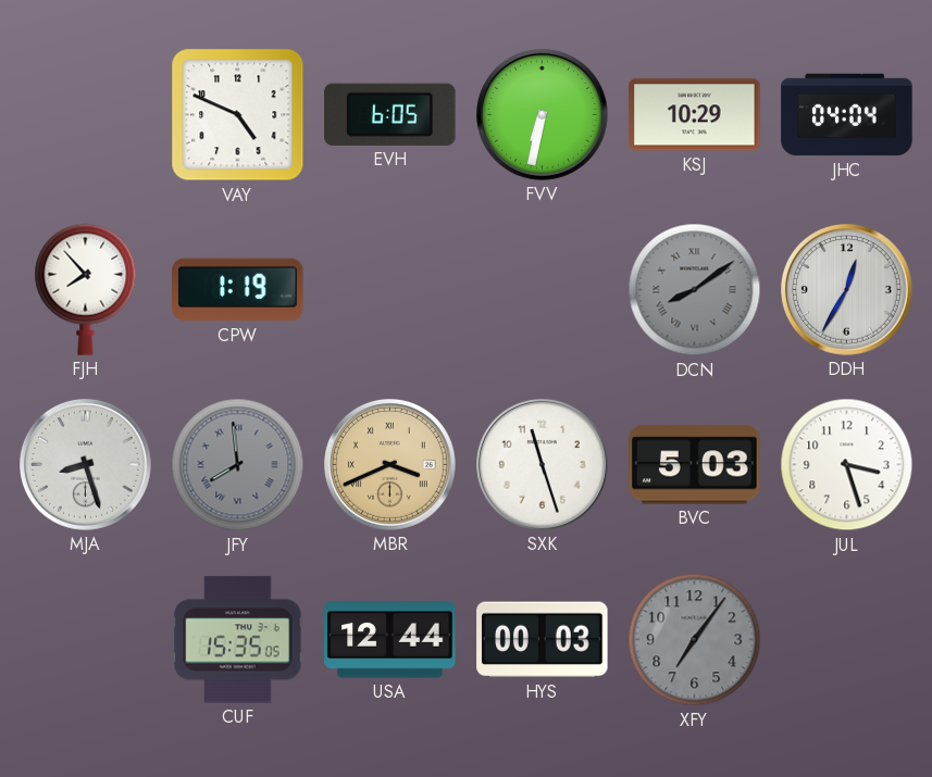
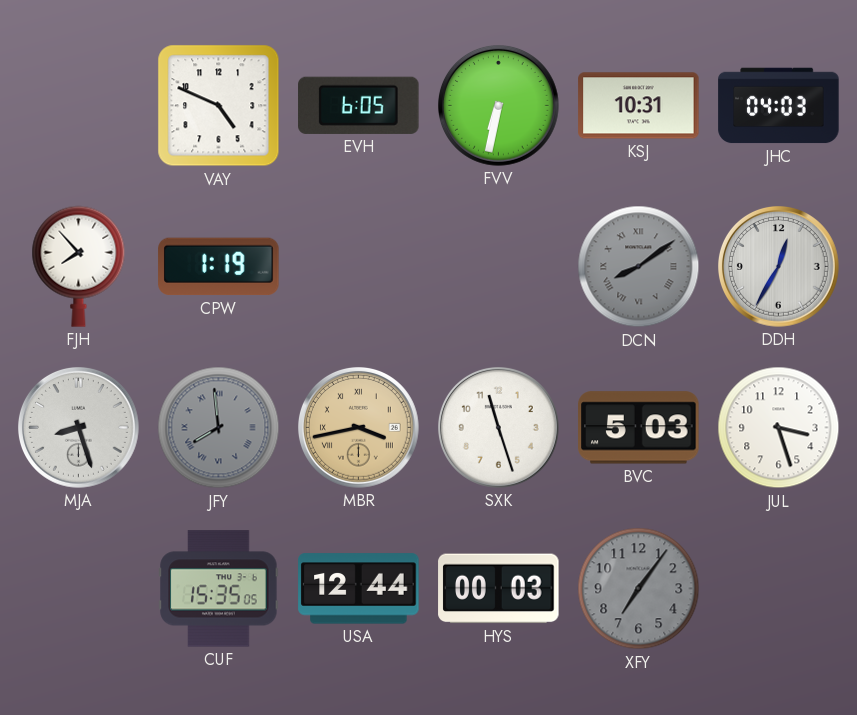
KSJ: 10:29 -> 10:31
JHC: 04:04 -> 04:03
MBR: 3:41 -> 3:43
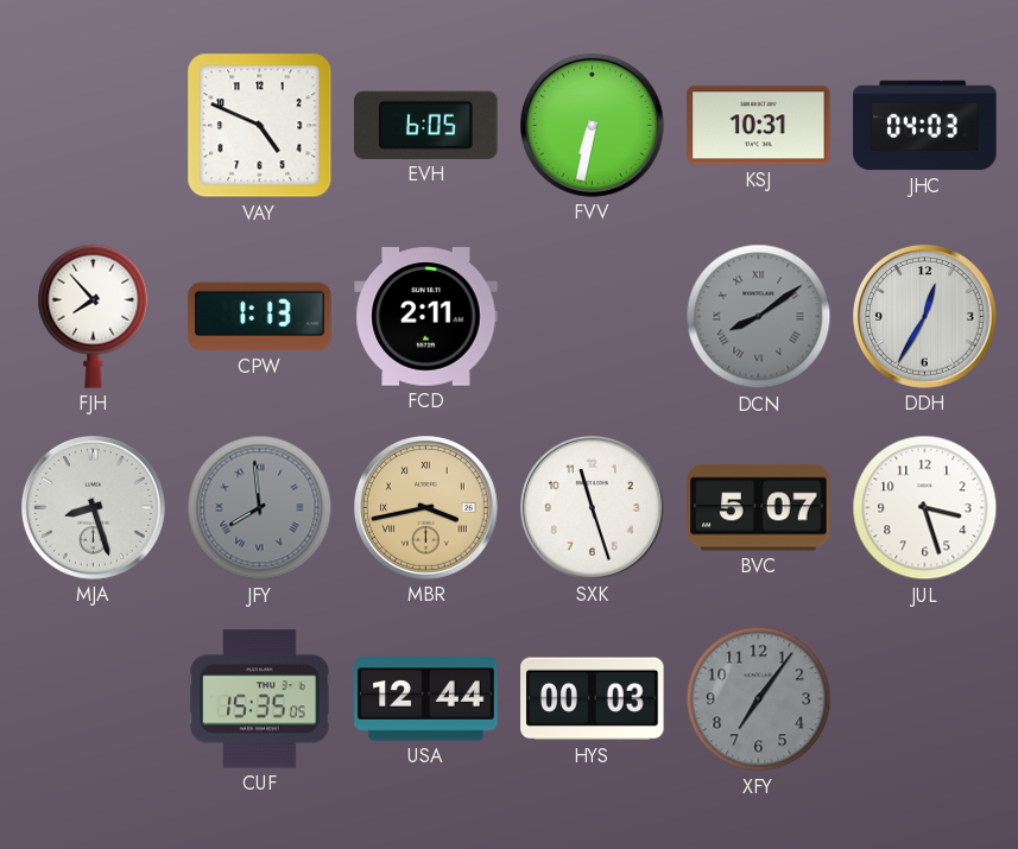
CPW: 1:19 -> 1:13
FCD: none -> 2:11
BVC: 5:03 -> 5:07
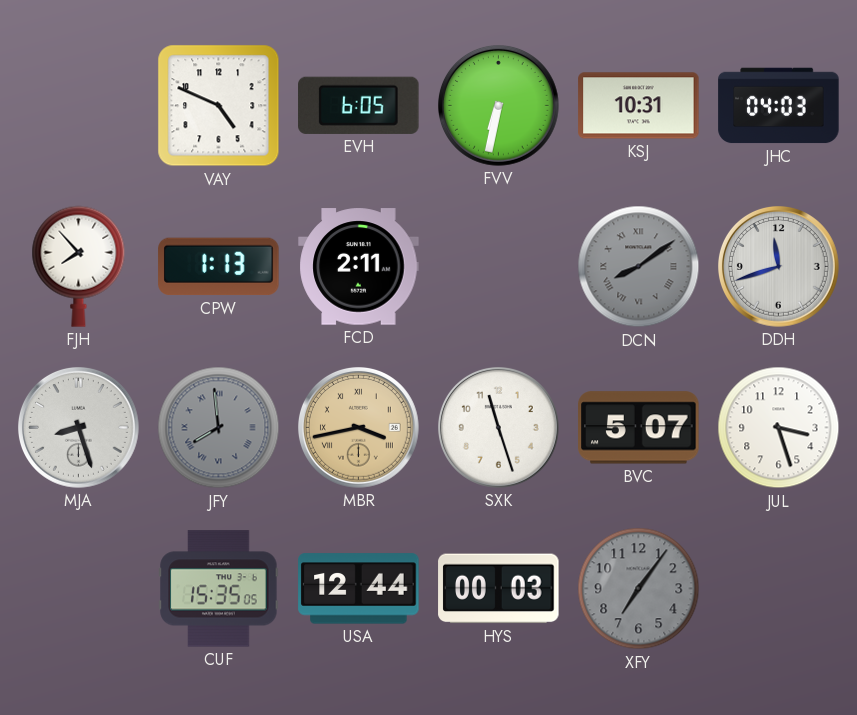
DDH: 12:35 -> 11:42
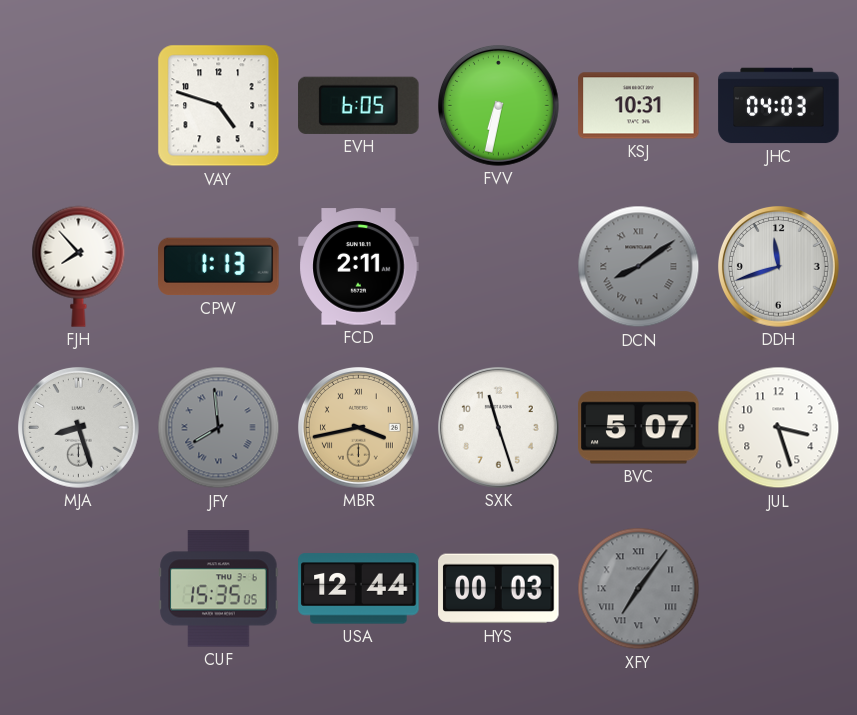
VAY: 4:49 -> 4:48
XFY numerals: Arabic -> Roman
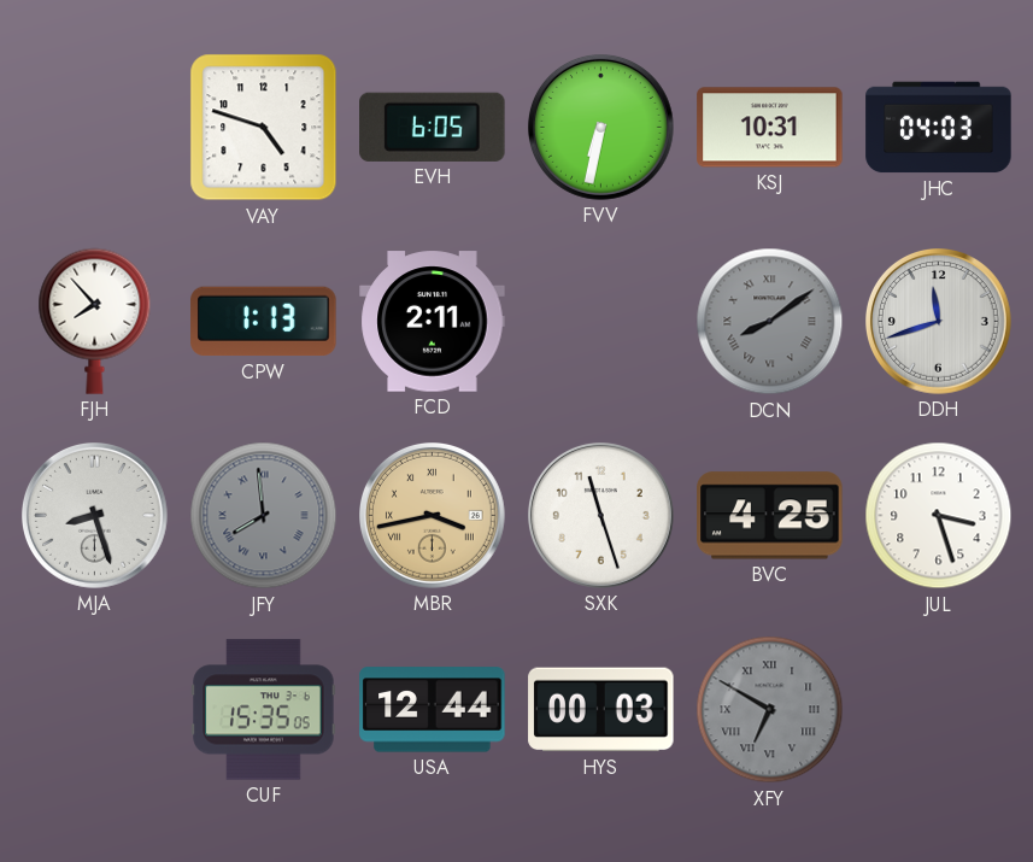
BVC: 5:07 -> 4:25
XFY: 7:06 -> 6:50
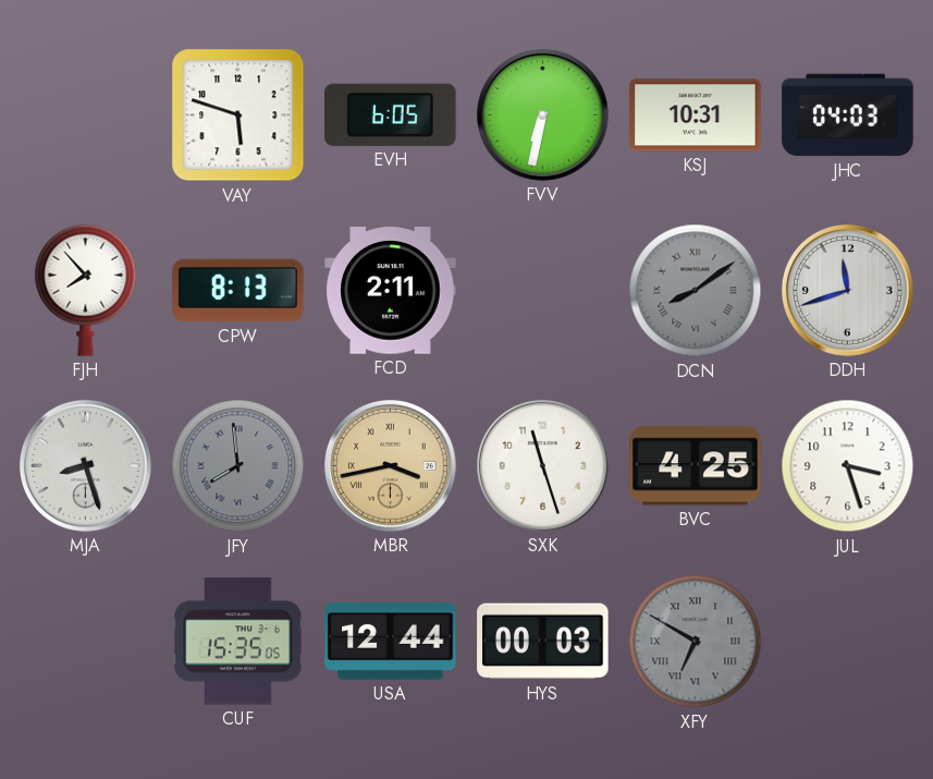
VAY: 4:48 -> 5:48
CPW: 1:13 -> 8:13
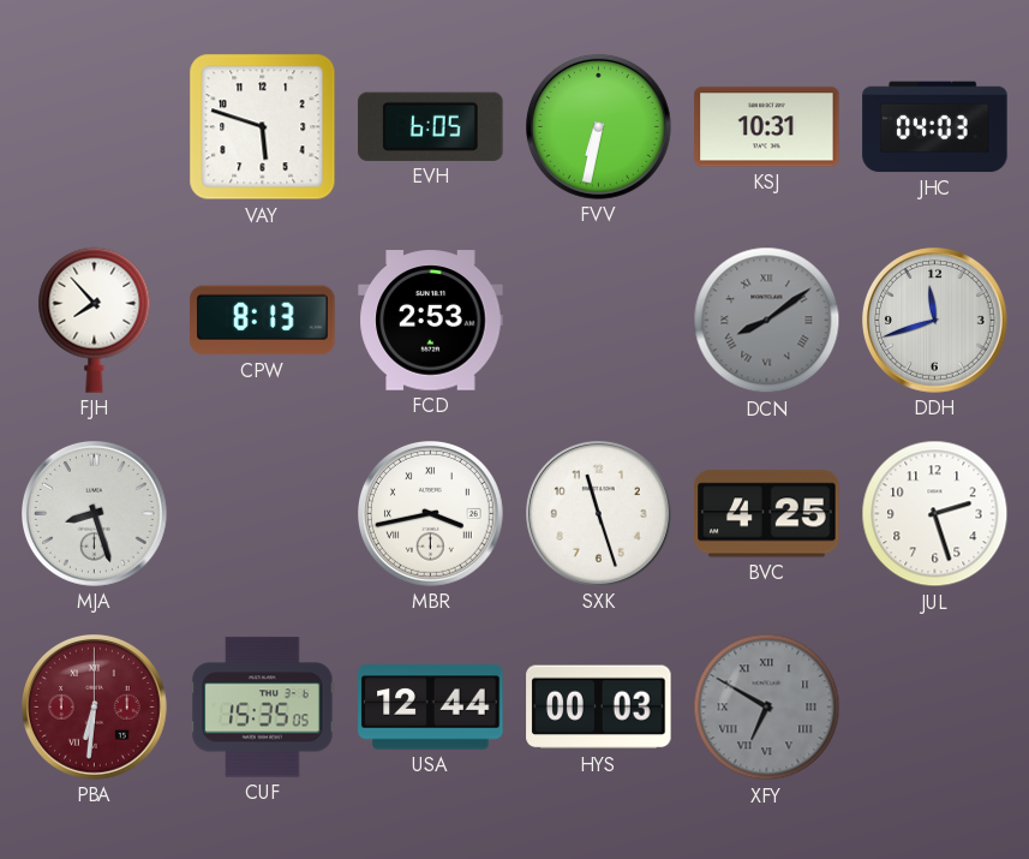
FCD: 2:11 -> 2:53
JFY: 7:59 -> none
MBR dial: champagne -> white
JUL: 3:27 -> 2:27
PBA: none -> 6:31
